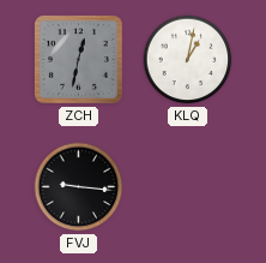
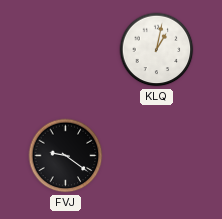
ZCH: 12:32 -> none
FVJ: 9:16 -> 9:21
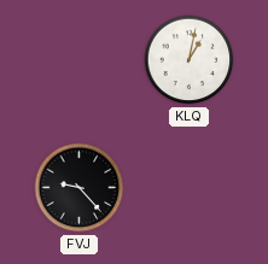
FVJ: 9:21 -> 9:23
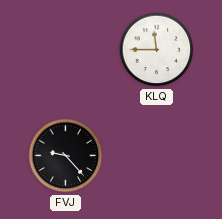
KLQ: 1:02 -> 11:45
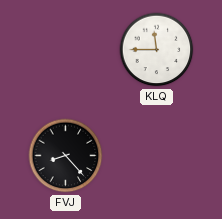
FVJ: 9:23 -> 8:23
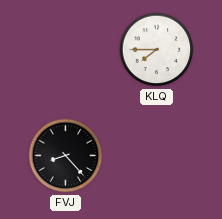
KLQ: 11:45 -> 7:45
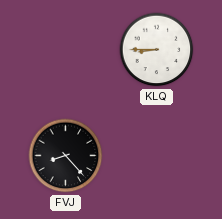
KLQ: 7:45 -> 8:45
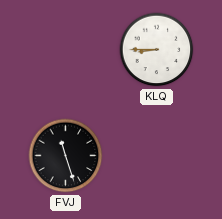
FVJ: 8:23 -> 11:27
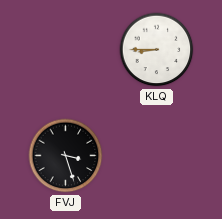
FVJ: 11:27 -> 3:27
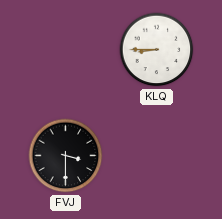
FVJ: 3:27 -> 3:30
